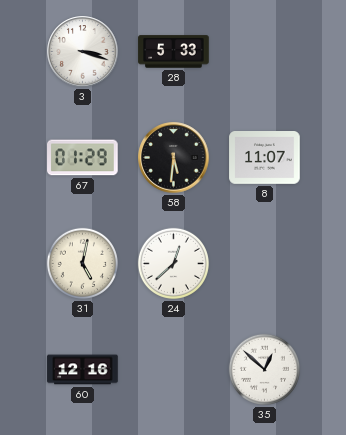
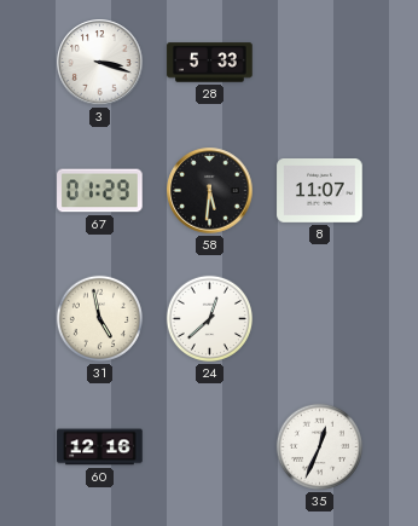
31: 5:02 -> 4:58
35: 12:52 -> 12:34
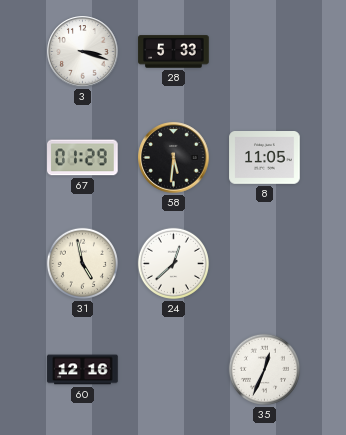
8: 11:07 -> 11:05
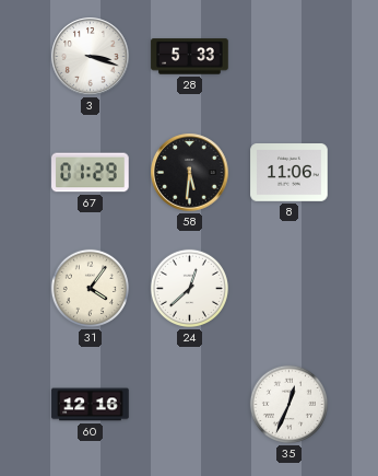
8: 11:05 -> 11:06
31: 4:58 -> 4:06
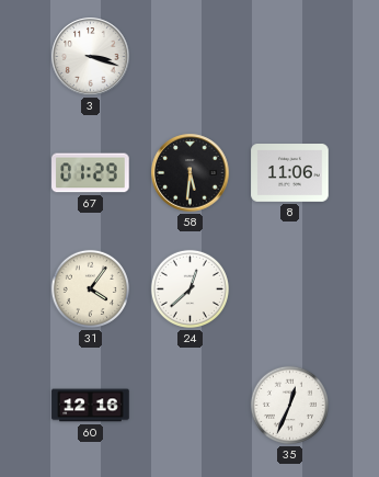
28: 5:33 -> none
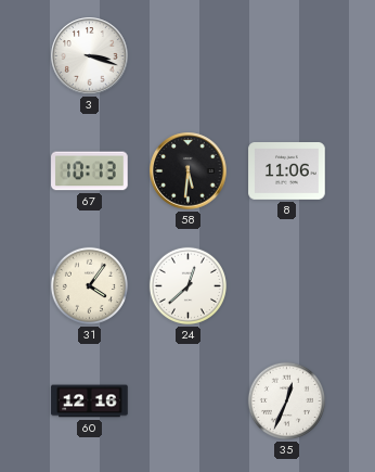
67: 01:29 -> 10:13
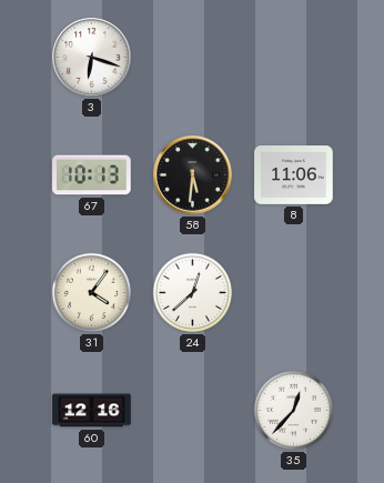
3: 3:18 -> 6:18
35: 12:34 -> 12:37
